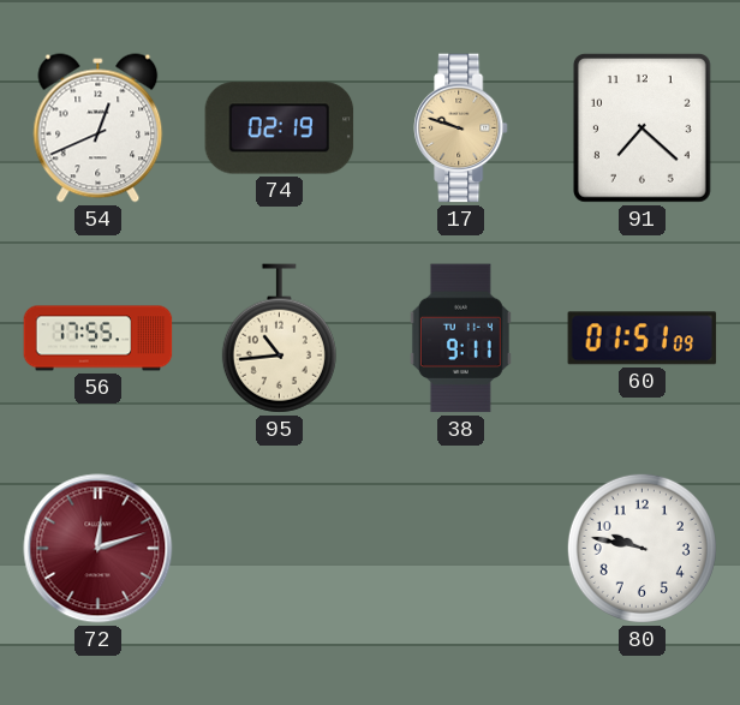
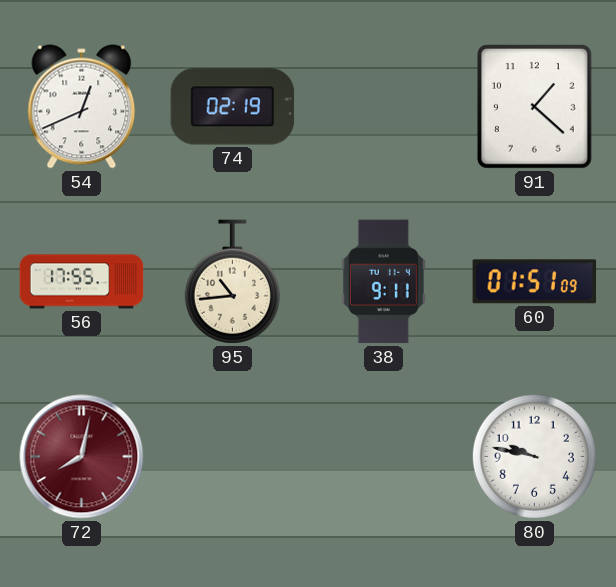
17: 9:48 -> none
91: 7:22 -> 1:22
72: 12:12 -> 8:02
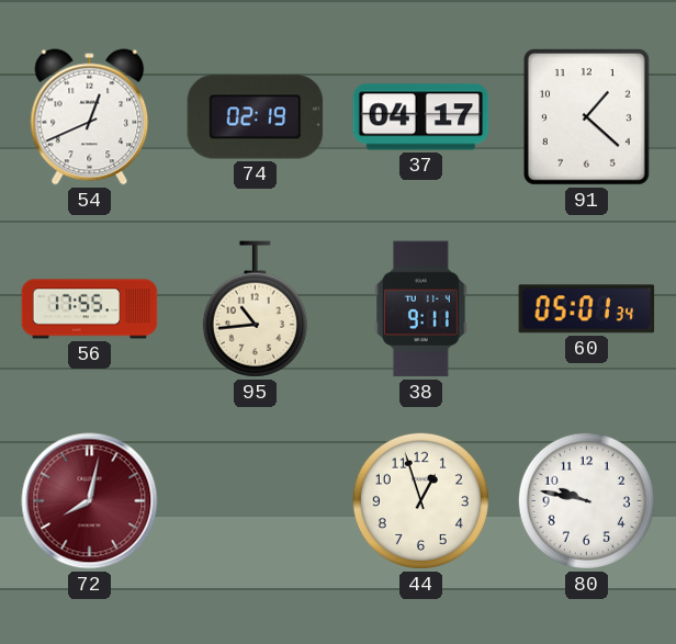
37: none -> 04:17
60: 01:51 -> 05:01
44: none -> 12:57
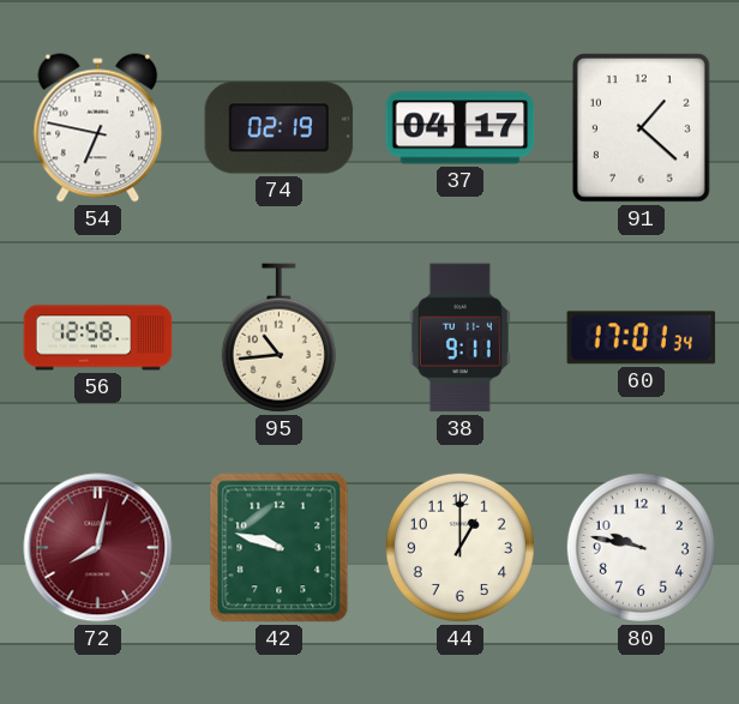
54: 12:41 -> 6:47
56: 17:55 -> 12:58
60: 05:01 -> 17:01
42: none -> 9:48
44: 12:57 -> 1:00
